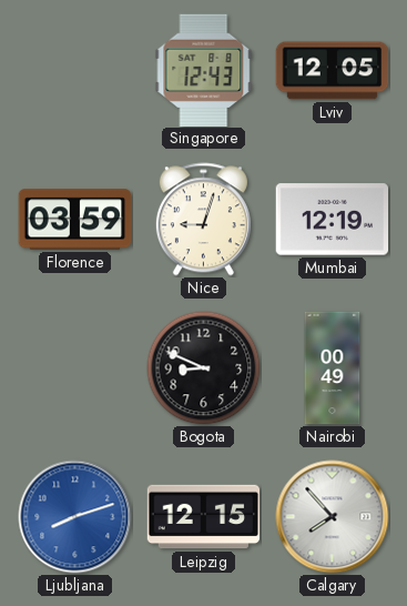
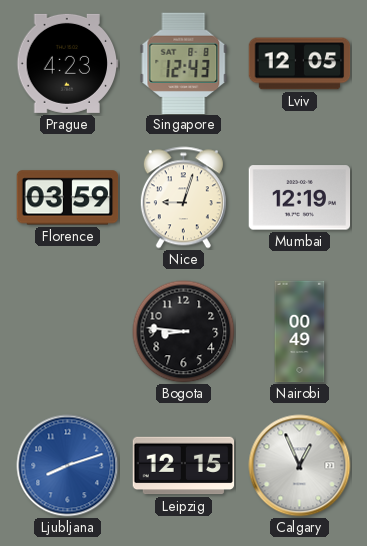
Prague: none -> 4:23
Bogota: 8:49 -> 8:46
Calgary: 7:53 -> 12:56
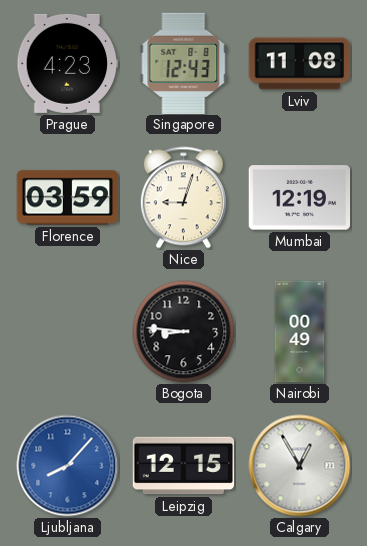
Lviv: 12:05 -> 11:08
Ljubljana: 8:12 -> 8:07
Calgary: 12:56 -> 12:55
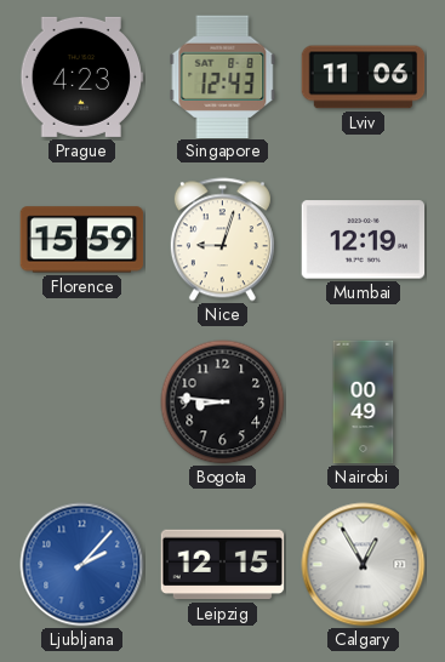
Lviv: 11:08 -> 11:06
Florence: 03:59 -> 15:59
Ljubljana: 8:07 -> 2:07
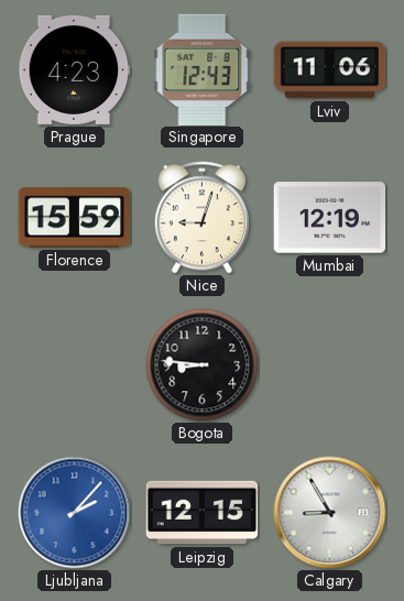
Nairobi: 00:49 -> none
Calgary: 12:55 -> 8:55
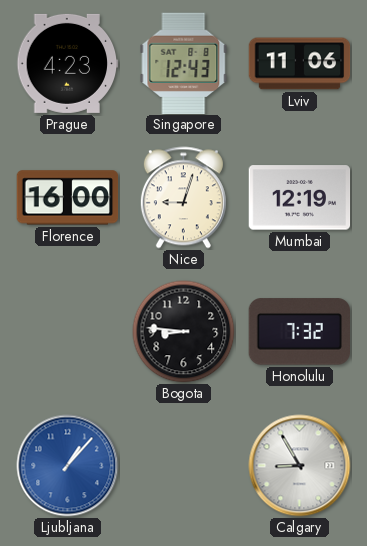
Florence: 15:59 -> 16:00
Honolulu: none -> 7:32
Ljubljana: 2:07 -> 1:07
Leipzig: 12:15 -> none
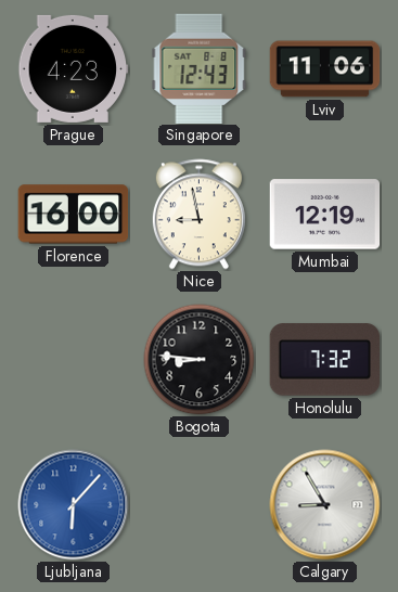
Nice: 9:03 -> 8:58
Ljubljana: 1:07 -> 6:07
